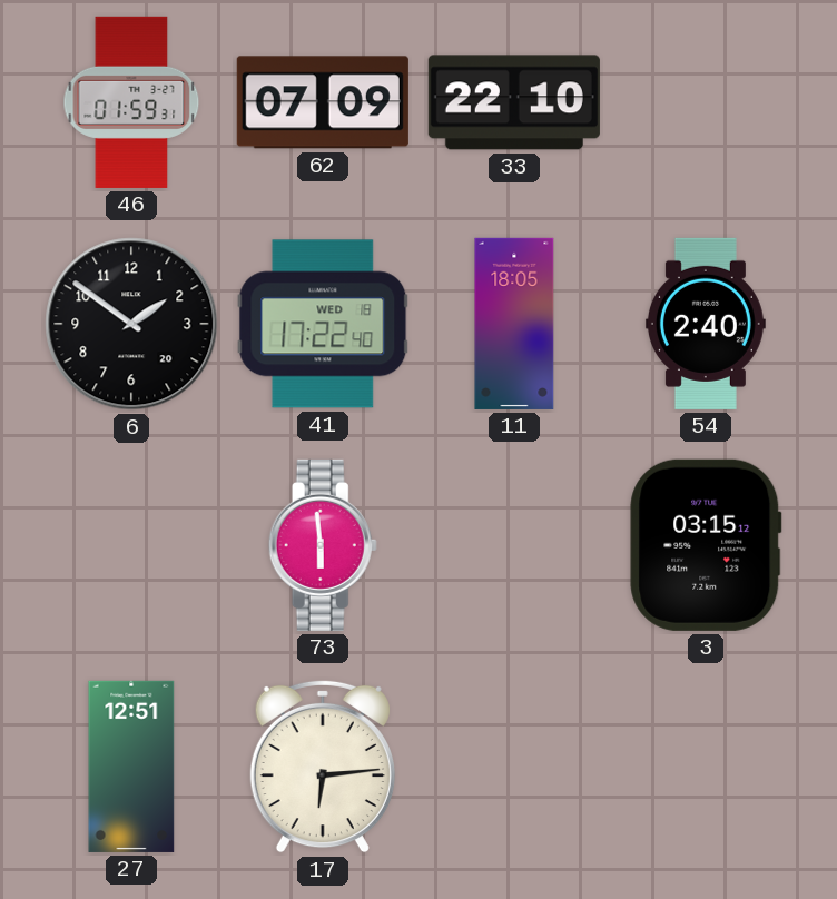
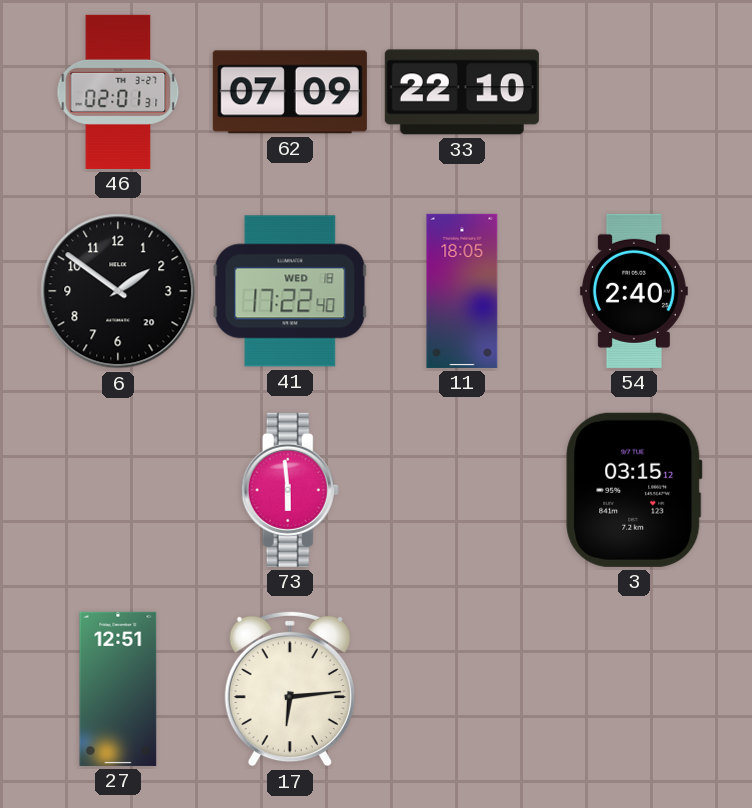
46: 01:59 -> 02:01
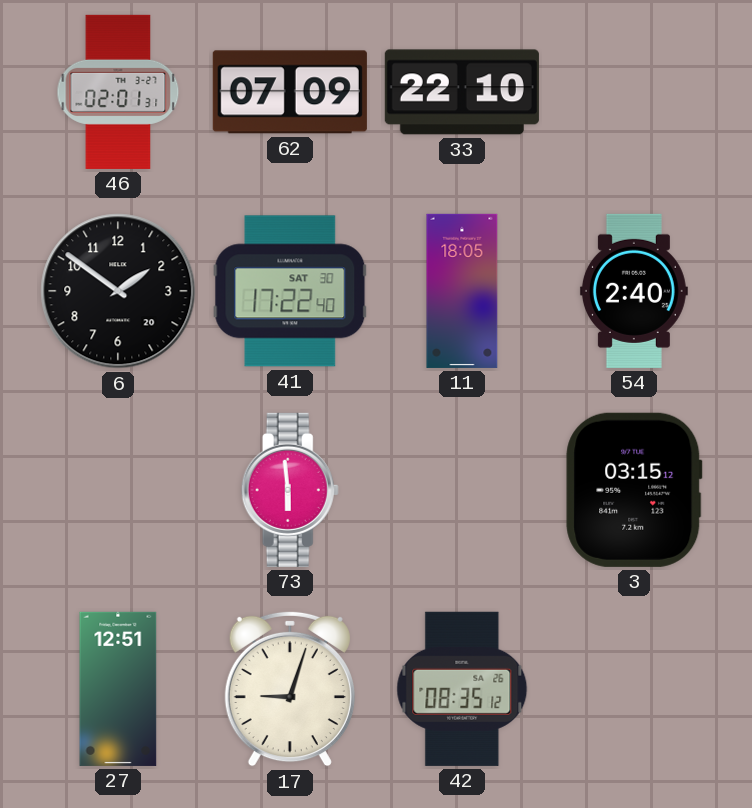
41 date: WED 18 -> SAT 30
17: 6:14 -> 9:03
42: none -> 08:35
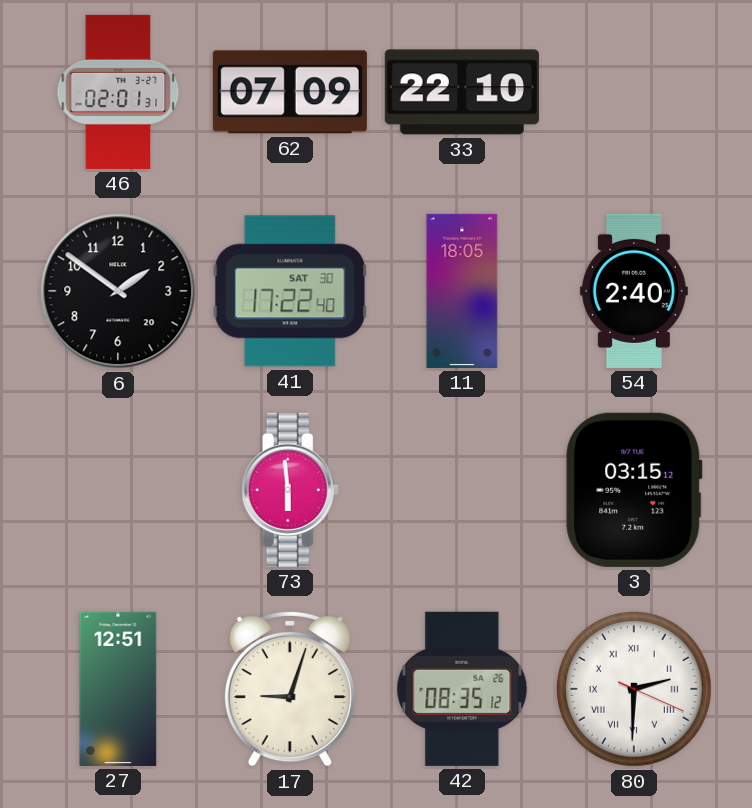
80: none -> 2:30
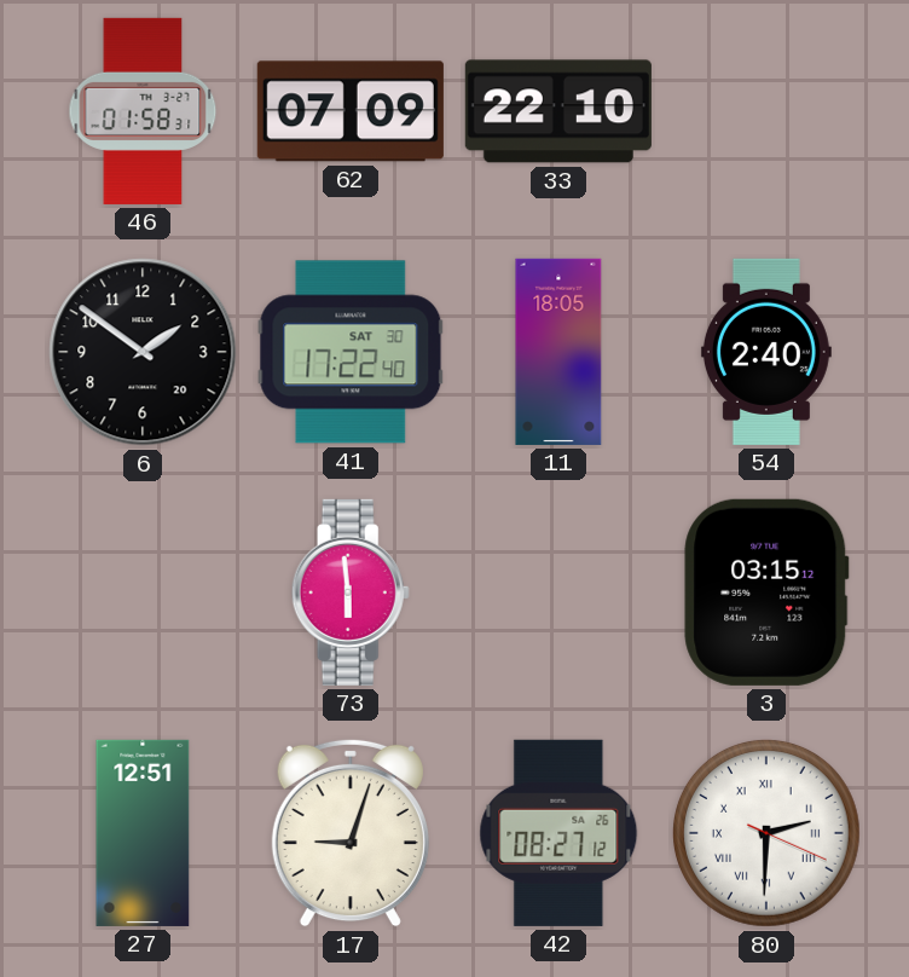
46: 02:01 -> 01:58
42: 08:35 -> 08:27
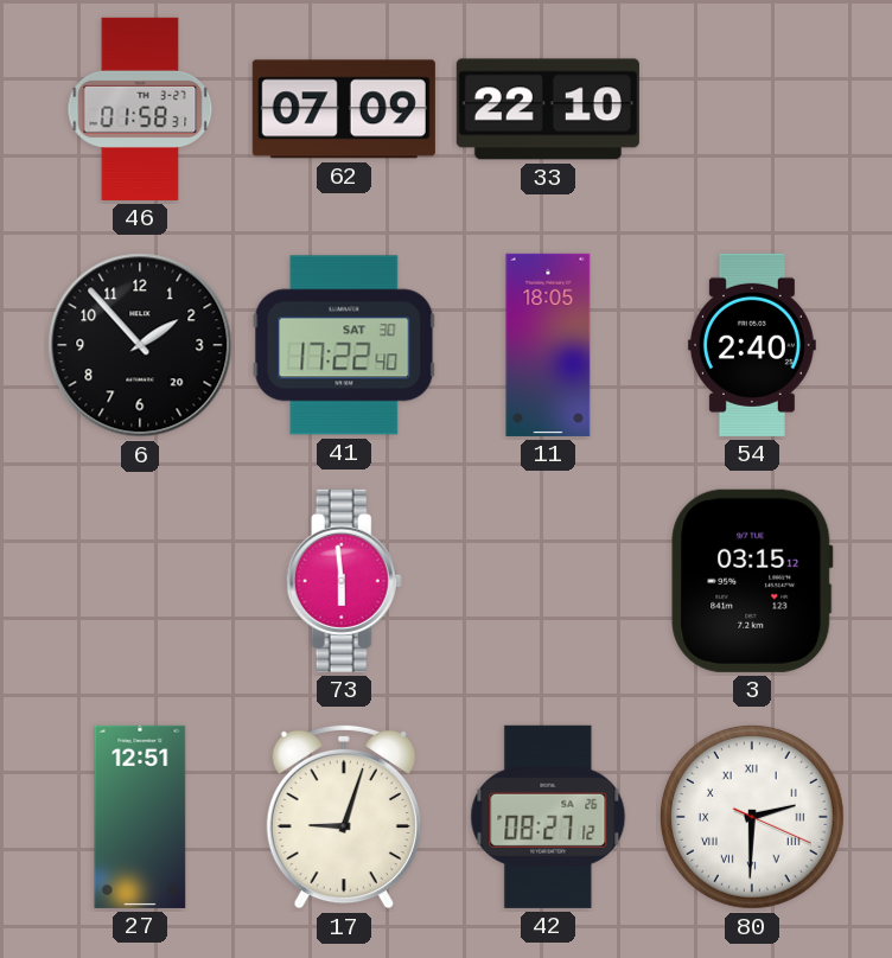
6: 1:51 -> 1:53
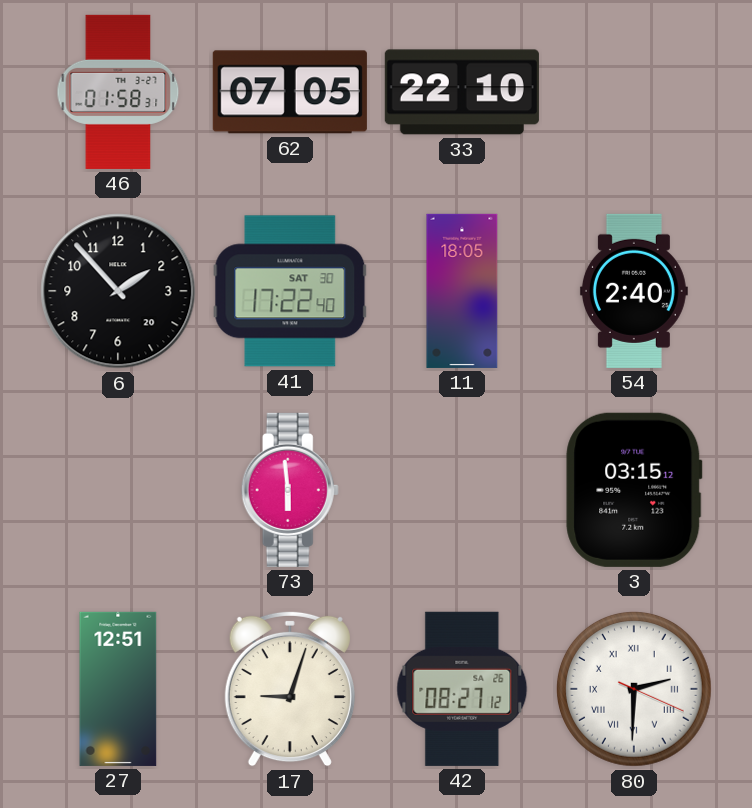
62: 07:09 -> 07:05
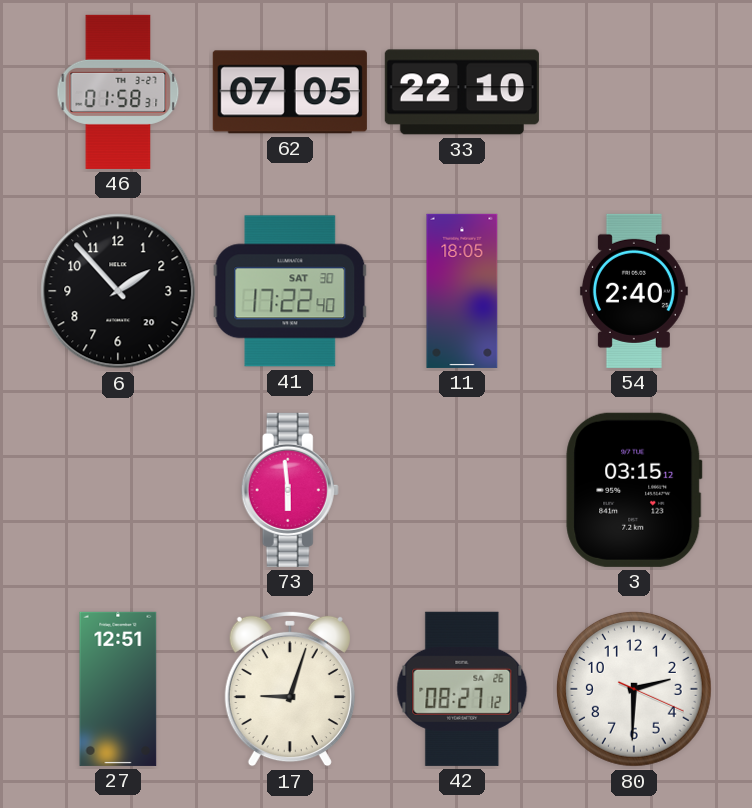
80 numerals: Roman -> Arabic
